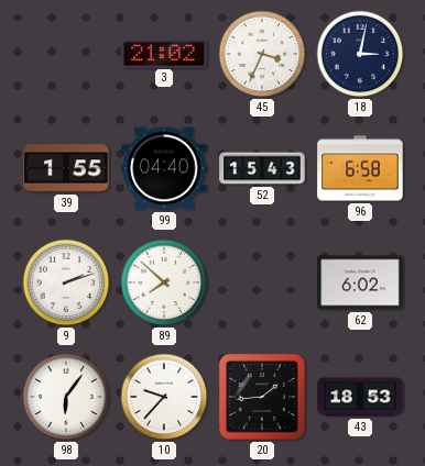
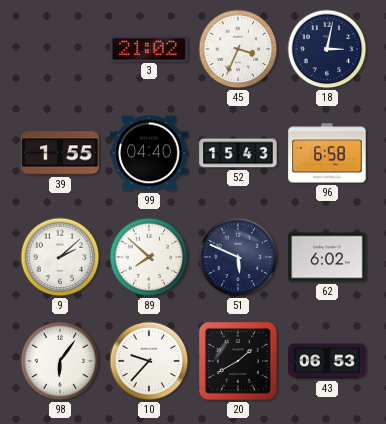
9: 2:12 -> 2:08
51: none -> 5:49
20: 1:44 -> 1:40
43: 18:53 -> 06:53
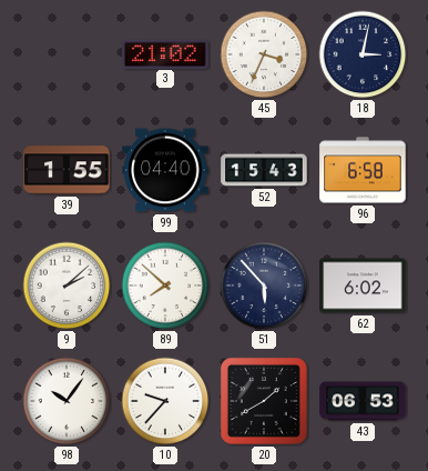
51: 5:49 -> 5:53
98: 6:06 -> 10:06
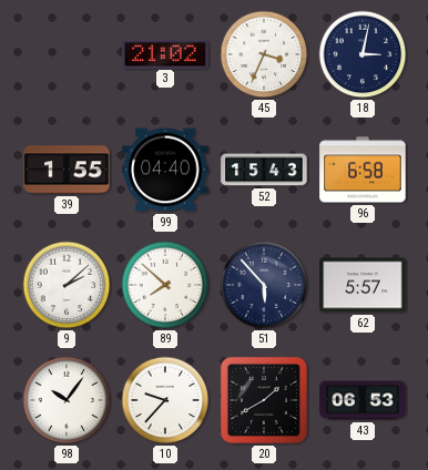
62: 6:02 -> 5:57
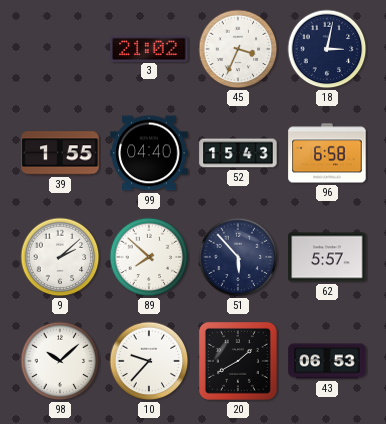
98: 10:06 -> 10:08
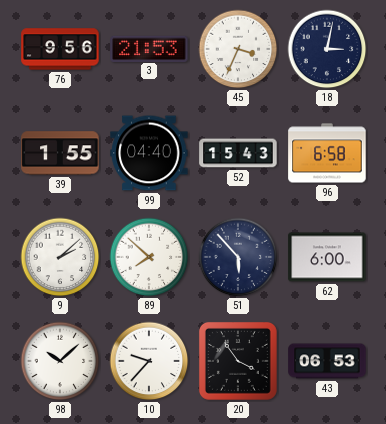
76: none -> 9:56
3: 21:02 -> 21:53
62: 5:57 -> 6:00
20: 1:40 -> 3:54
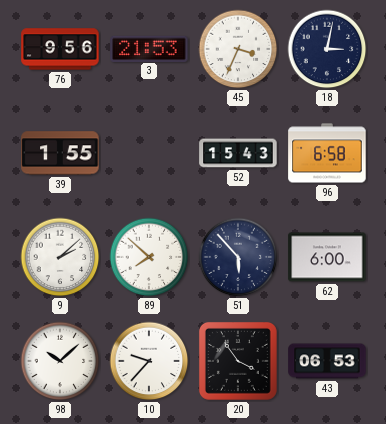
99: 04:40 -> none
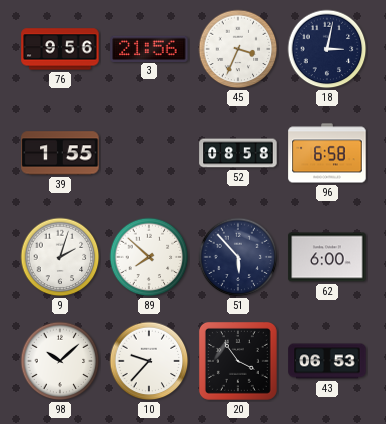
3: 21:53 -> 21:56
52: 15:43 -> 08:58
9: 2:08 -> 2:03
